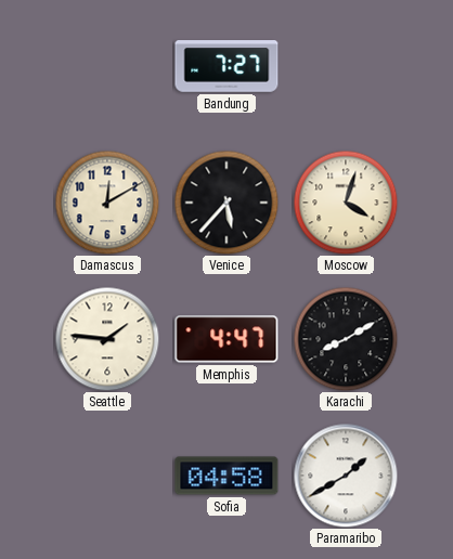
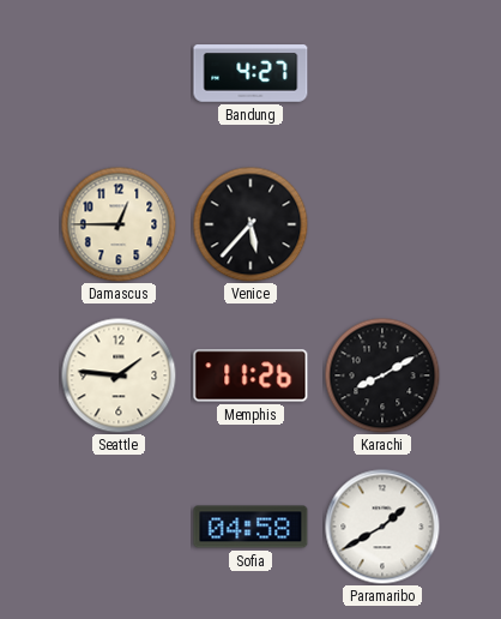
Bandung: 7:27 -> 4:27
Damascus: 12:10 -> 12:45
Moscow: 4:03 -> none
Memphis: 4:47 -> 11:26
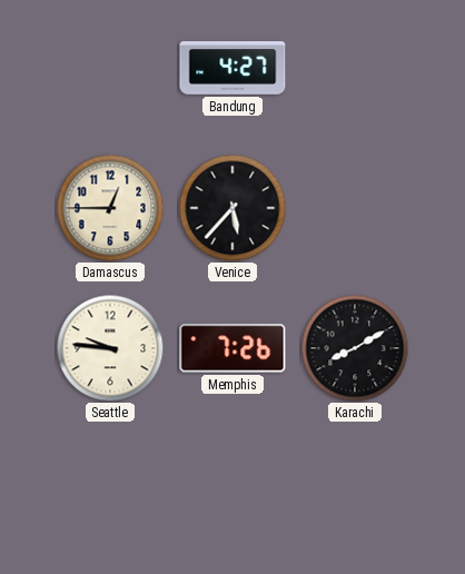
Seattle: 1:46 -> 9:46
Memphis: 11:26 -> 7:26
Sofia: 04:58 -> none
Paramaribo: 1:40 -> none
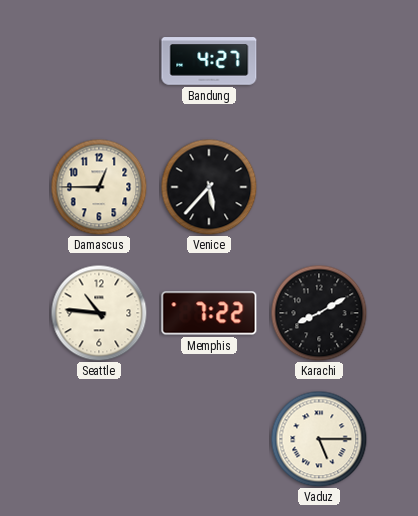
Seattle: 9:46 -> 10:46
Memphis: 7:26 -> 7:22
Vaduz: none -> 5:15
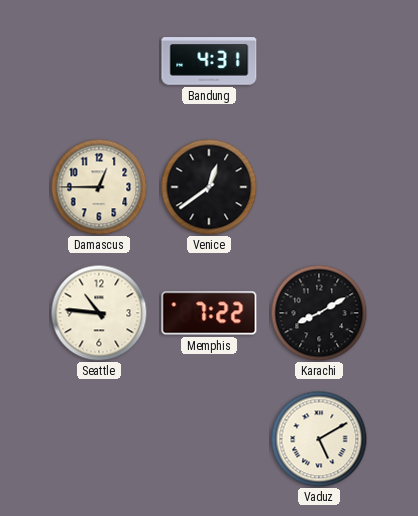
Bandung: 4:27 -> 4:31
Venice: 5:37 -> 12:39
Vaduz: 5:15 -> 5:10
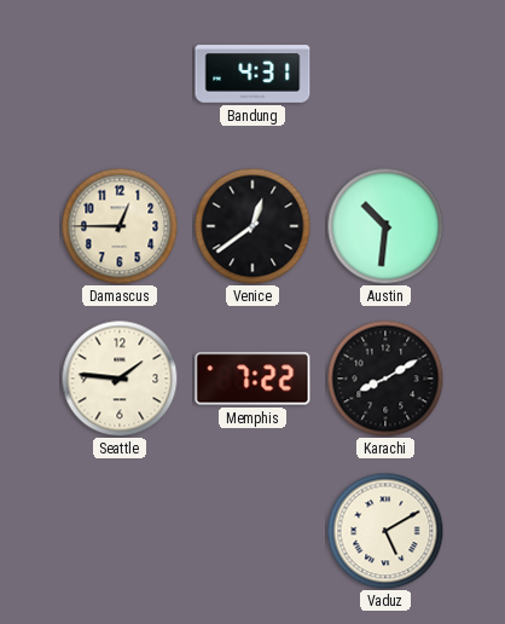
Austin: none -> 10:31
Seattle: 10:46 -> 1:46
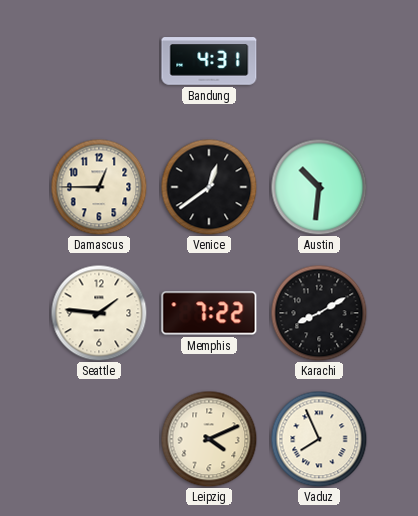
Leipzig: none -> 4:11
Vaduz: 5:10 -> 7:56
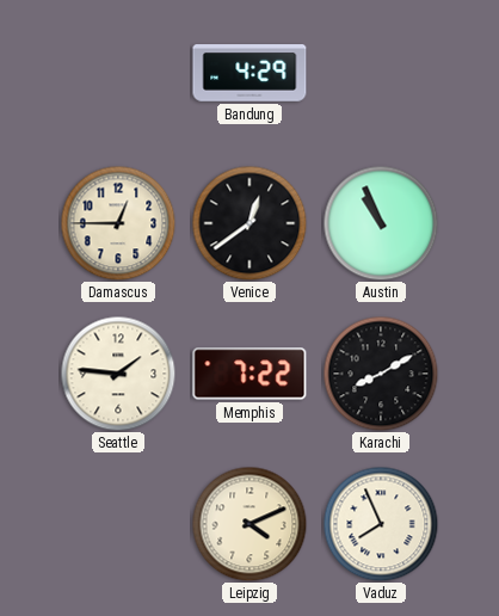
Bandung: 4:31 -> 4:29
Austin: 10:31 -> 10:56
